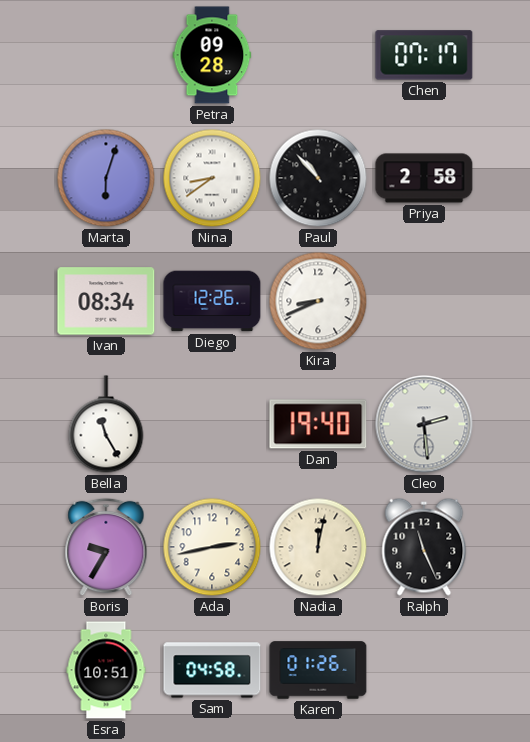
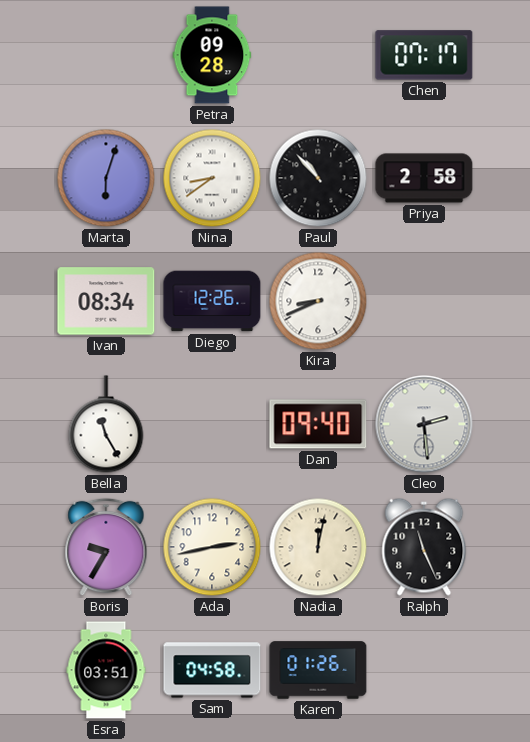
Dan: 19:40 -> 09:40
Esra: 10:51 -> 03:51
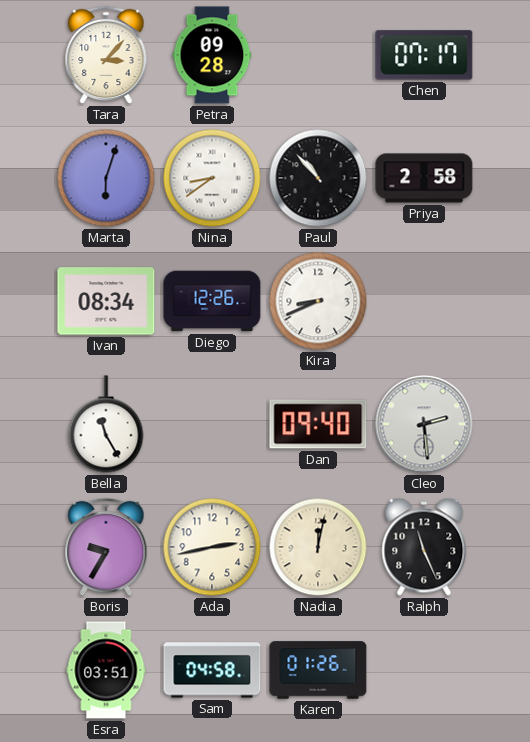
Tara: none -> 3:07
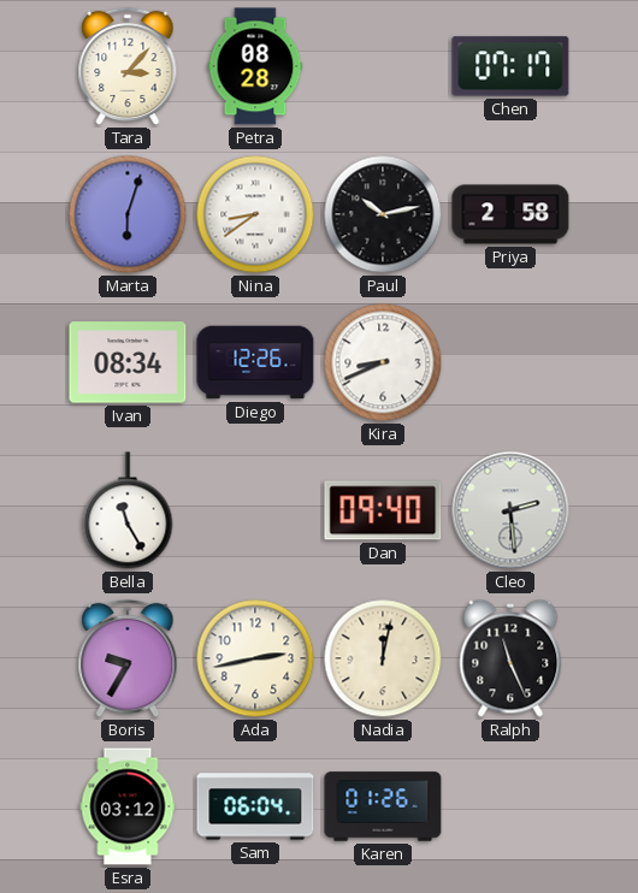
Petra: 09:28 -> 08:28
Paul: 10:53 -> 10:13
Esra: 03:51 -> 03:12
Sam: 04:58 -> 06:04
